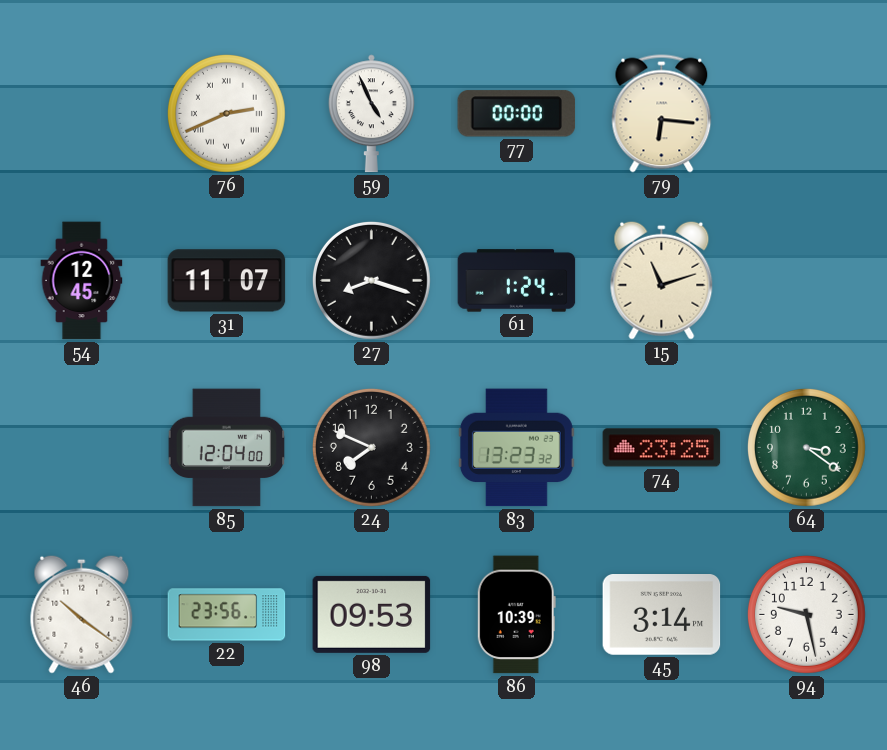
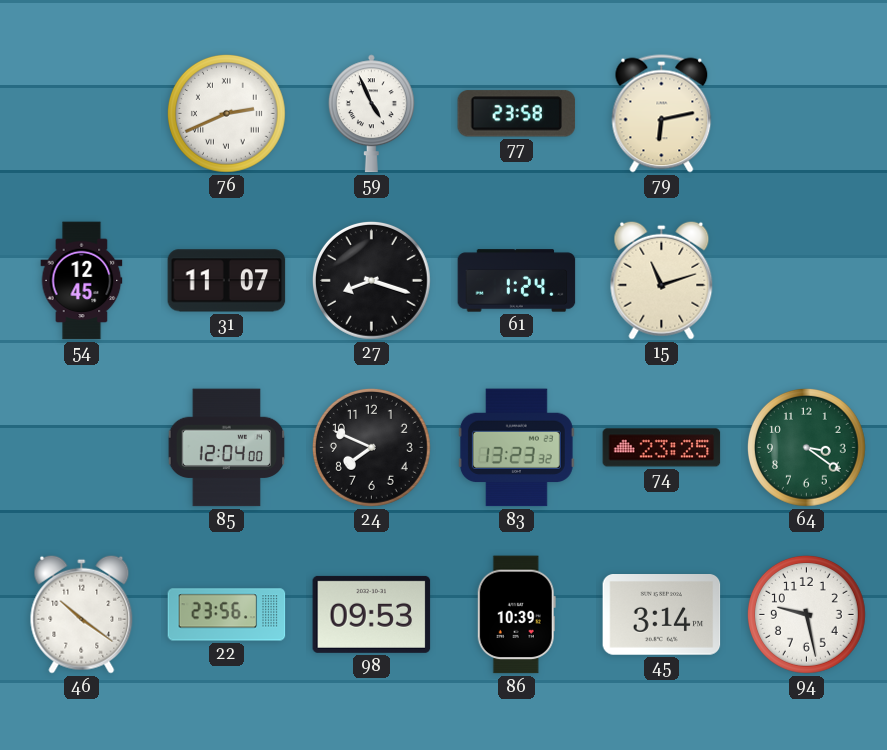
77: 00:00 -> 23:58
79: 6:16 -> 6:13
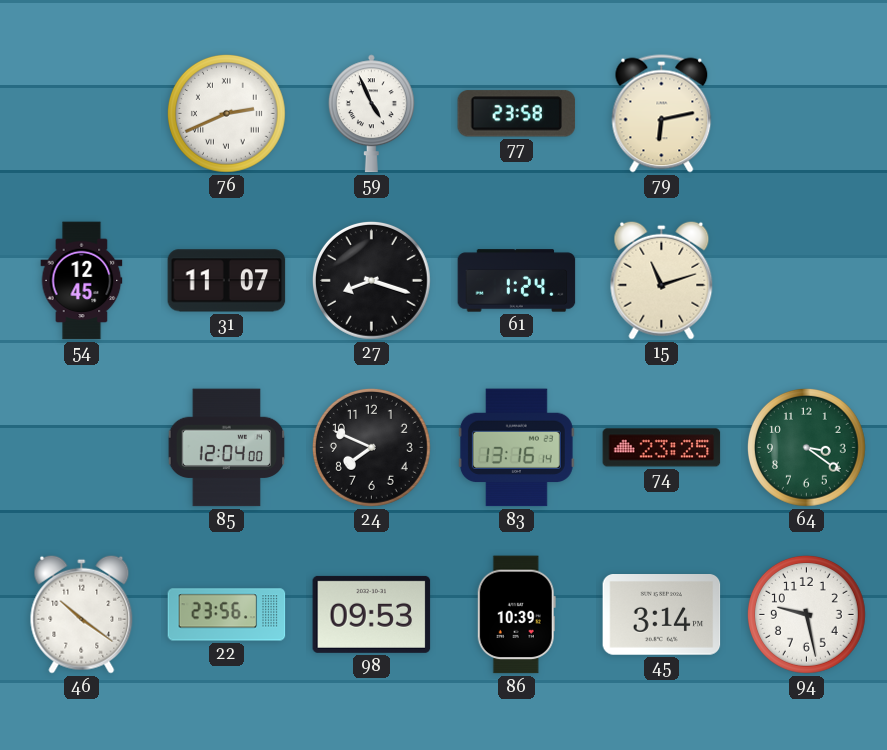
83: 13:23 -> 13:16
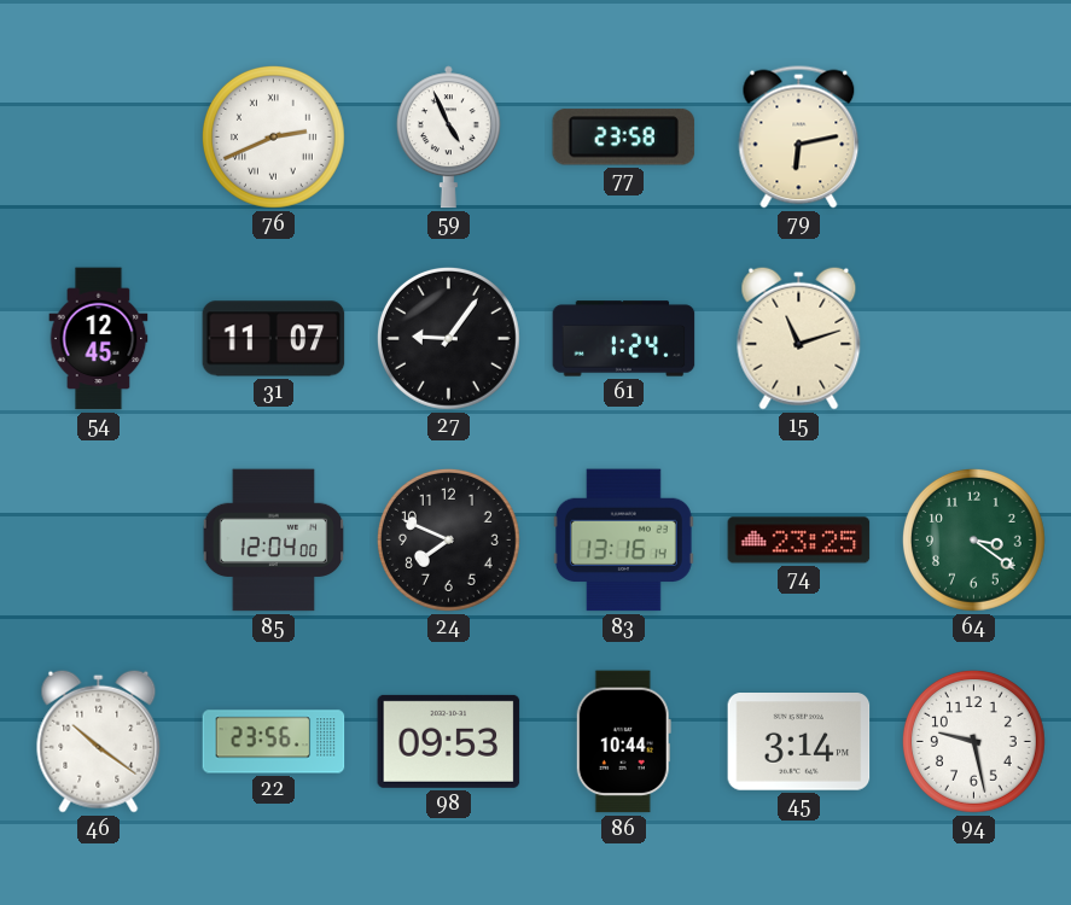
27: 8:18 -> 9:06
86: 10:39 -> 10:44
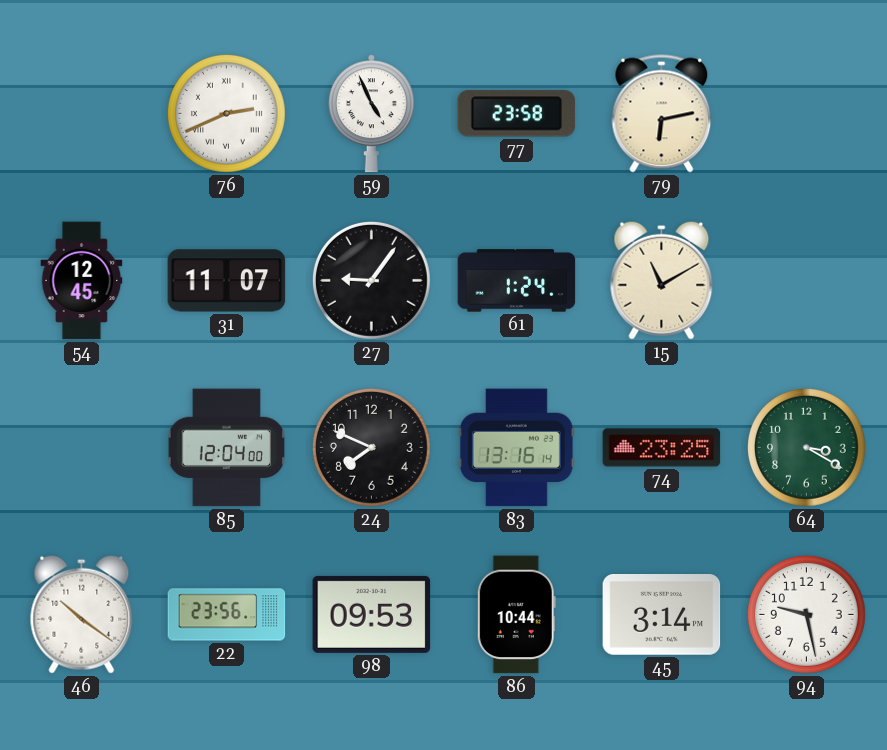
15: 11:12 -> 11:10
64: 3:21 -> 3:20
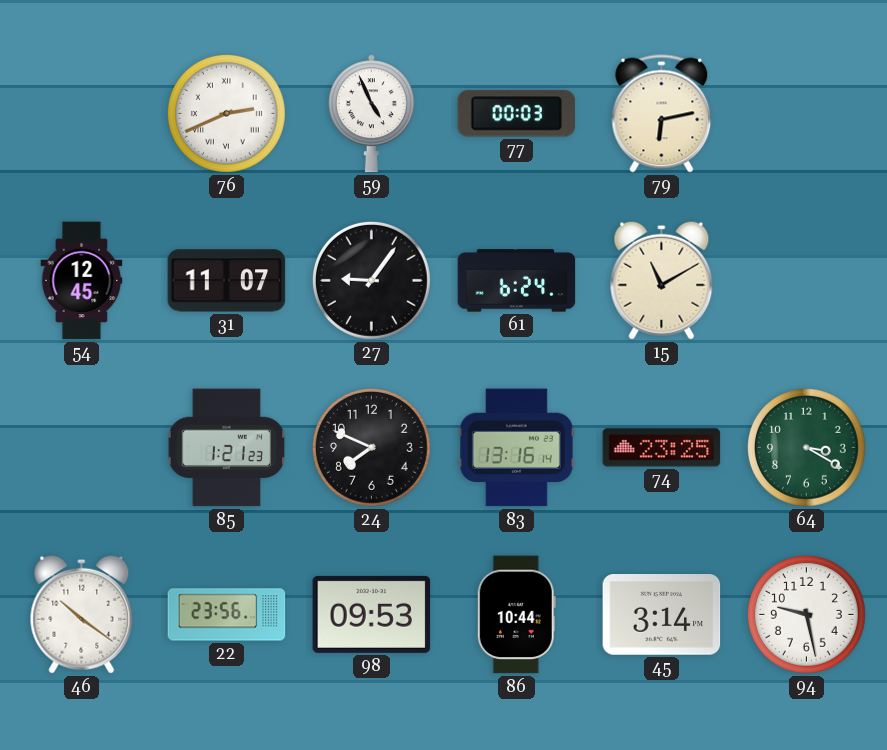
77: 23:58 -> 00:03
61: 1:24 -> 6:24
85: 12:04 -> 1:21
